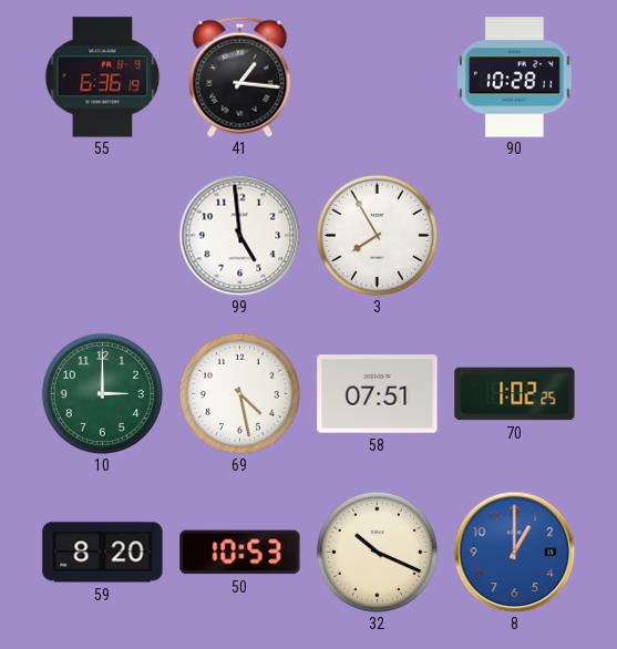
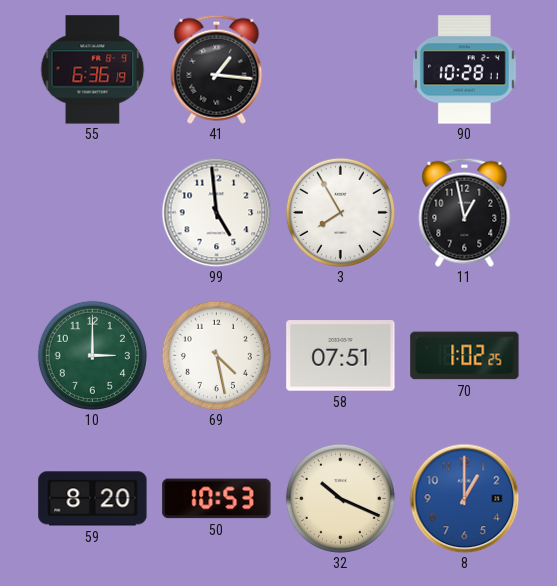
11: none -> 12:58
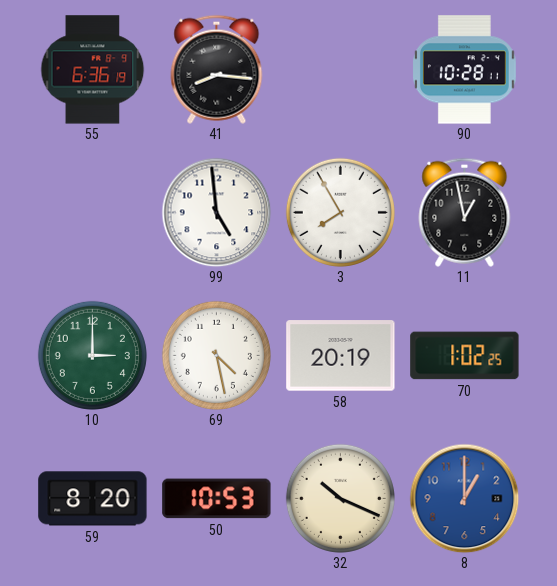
41: 1:16 -> 8:16
58: 07:51 -> 20:19
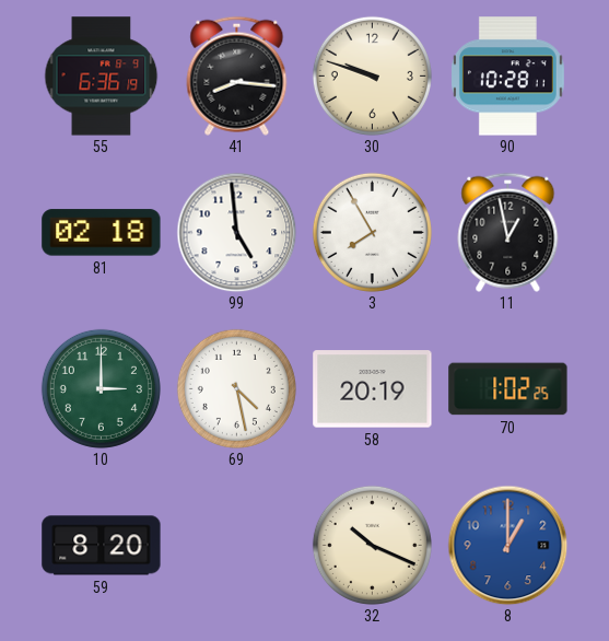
30: none -> 9:48
81: none -> 02:18
50: 10:53 -> none
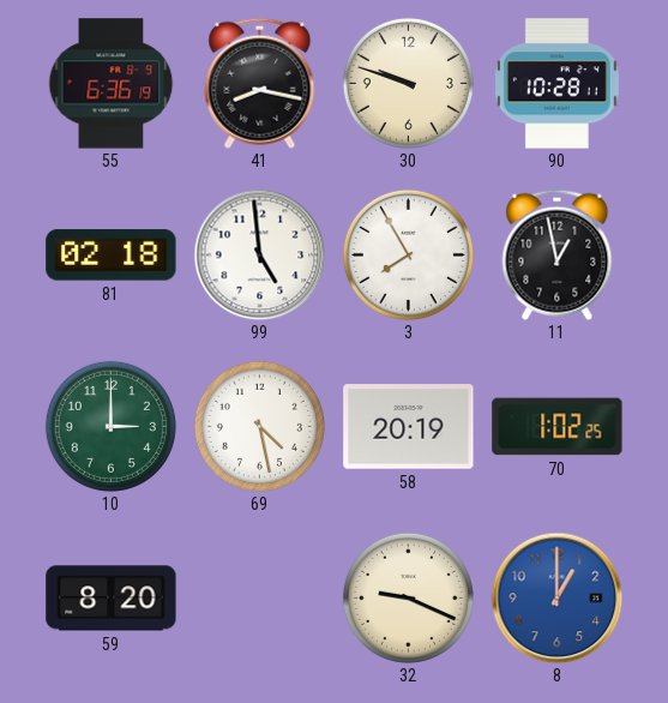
41: 8:16 -> 8:17
32: 10:19 -> 9:19
